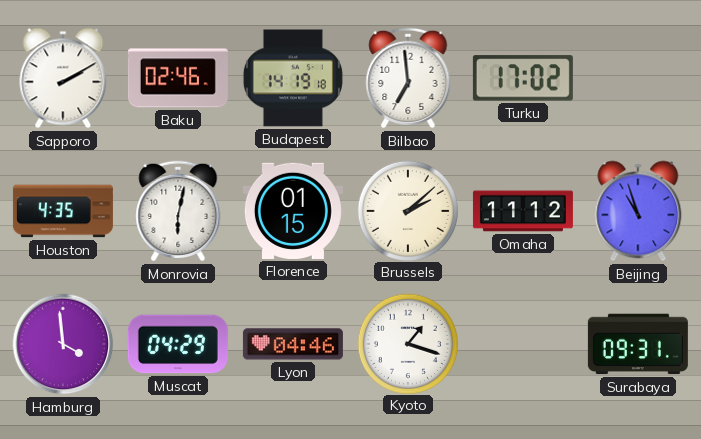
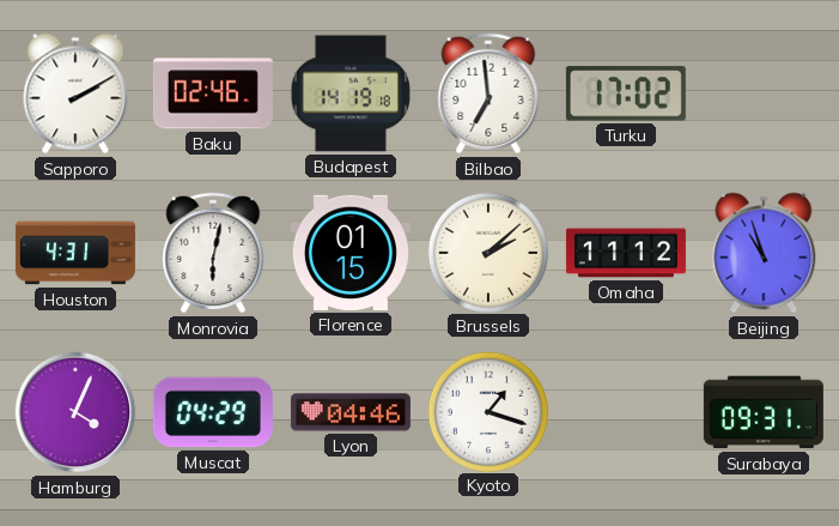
Houston: 4:35 -> 4:31
Hamburg: 3:59 -> 4:04
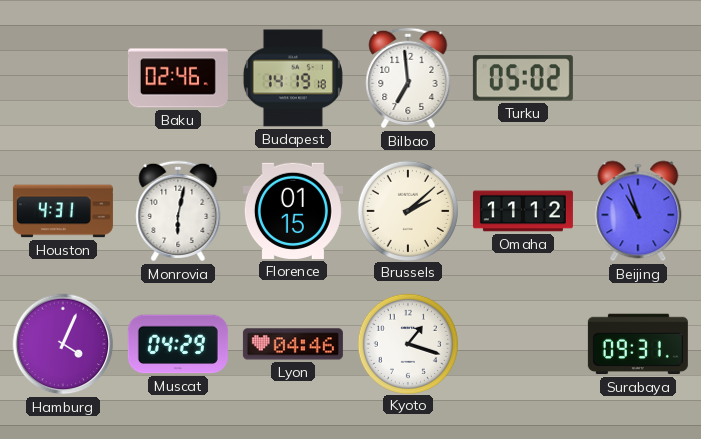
Sapporo: 2:10 -> none
Turku: 17:02 -> 05:02
